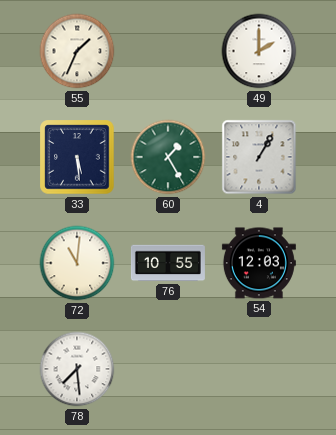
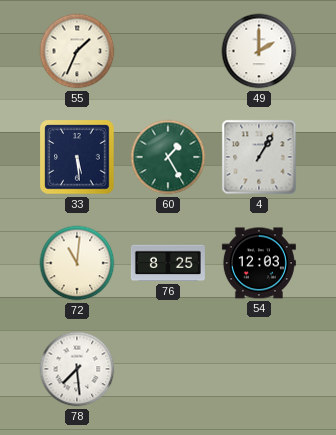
76: 10:55 -> 8:25
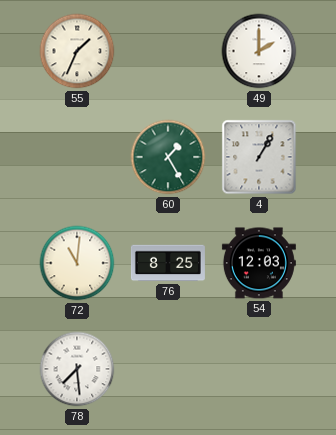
33: 5:29 -> none
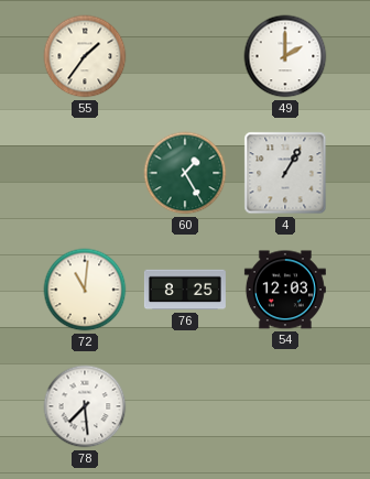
55: 1:34 -> 1:36
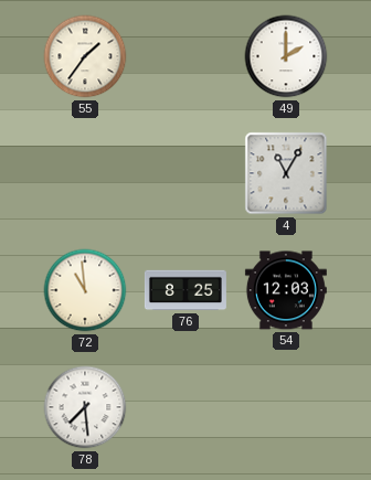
60: 1:25 -> none
4: 1:05 -> 11:05
72: 11:01 -> 10:59
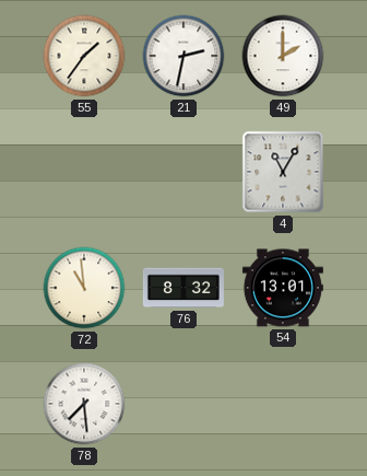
21: none -> 2:32
76: 8:25 -> 8:32
54: 12:03 -> 13:01
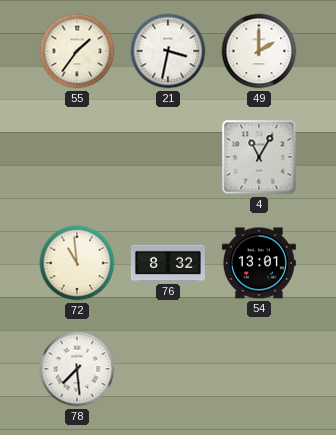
21: 2:32 -> 3:32
